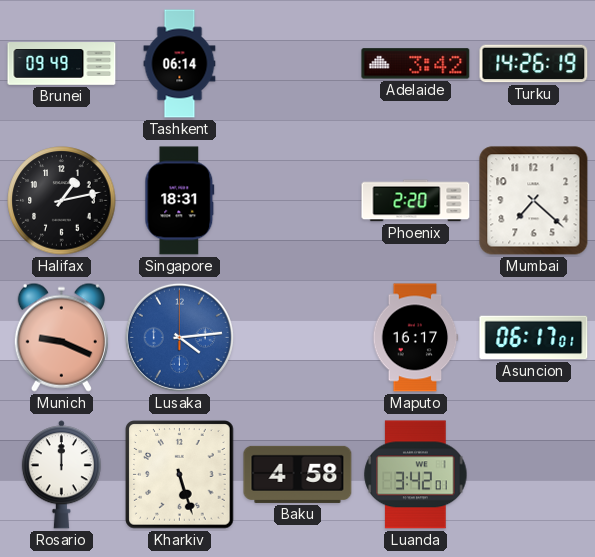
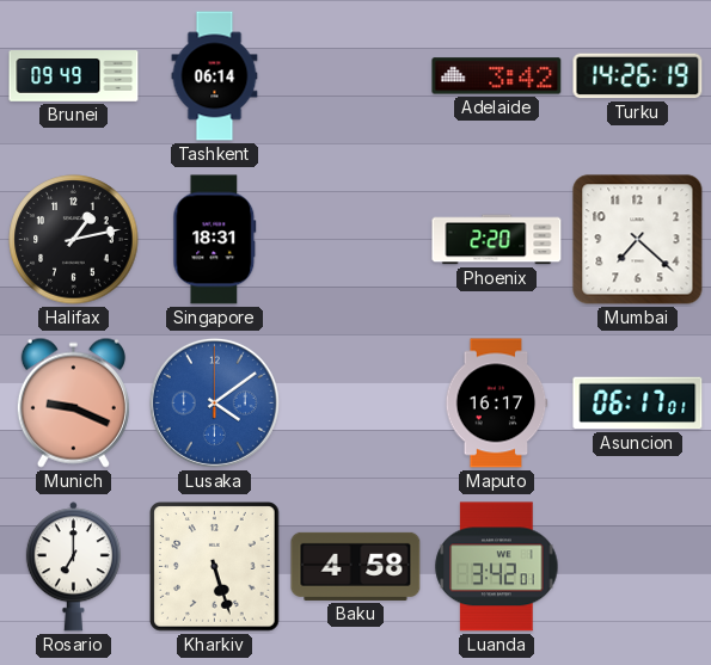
Lusaka: 4:14 -> 4:09
Rosario: 12:00 -> 7:00
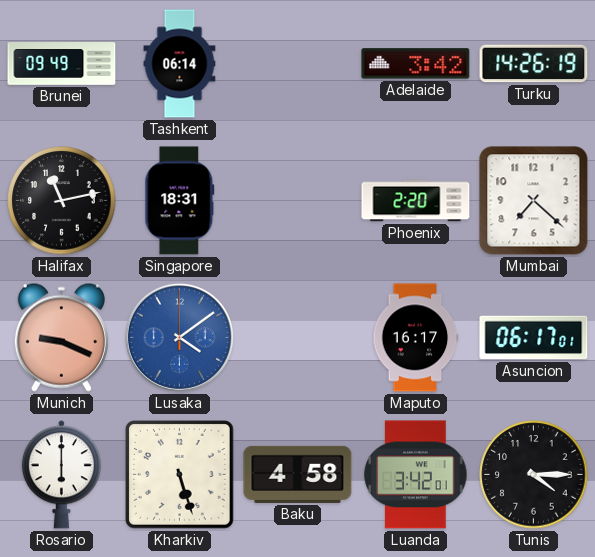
Halifax: 1:13 -> 11:13
Rosario: 7:00 -> 6:00
Tunis: none -> 4:15
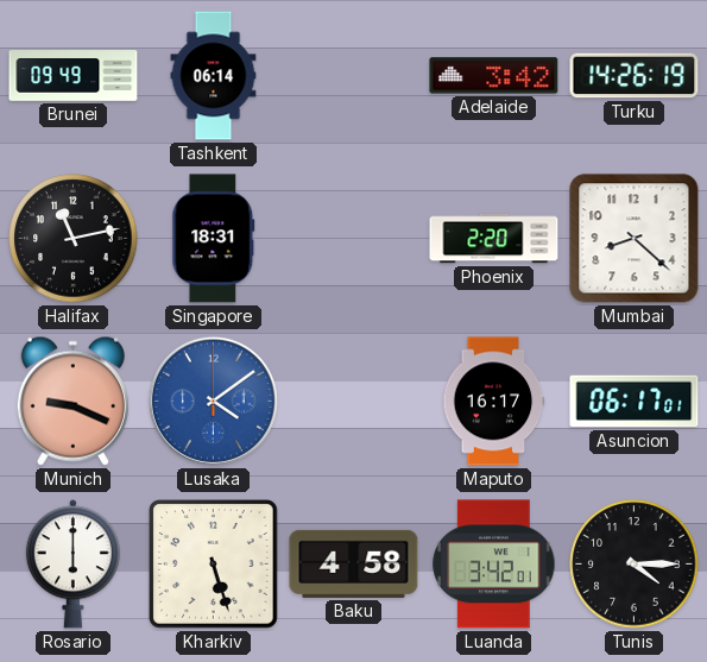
Mumbai: 7:22 -> 8:22
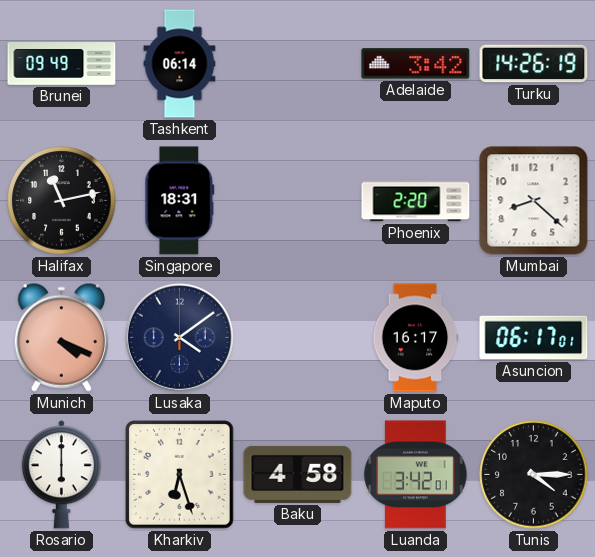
Munich: 9:19 -> 4:19
Lusaka dial: blue -> navy
Kharkiv: 5:27 -> 6:27
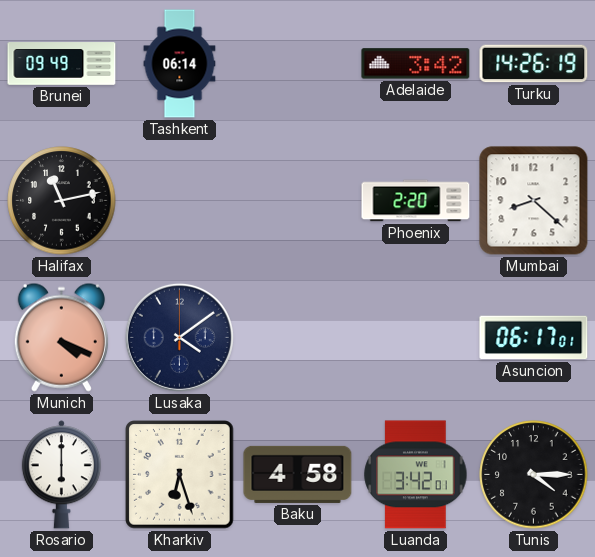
Singapore: 18:31 -> none
Maputo: 16:17 -> none
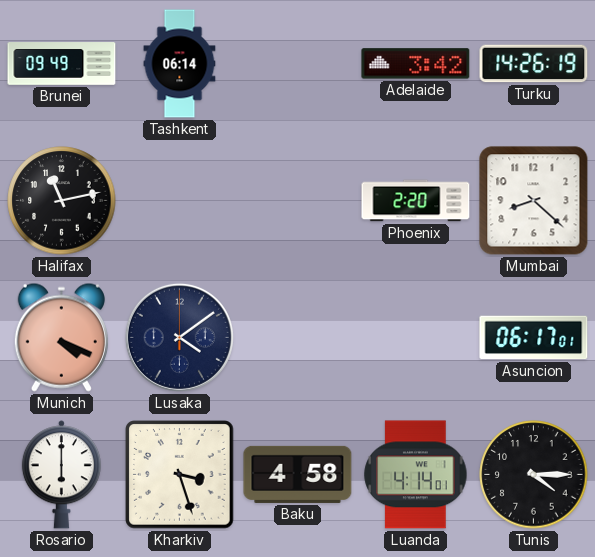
Kharkiv: 6:27 -> 3:27
Luanda: 3:42 -> 4:14
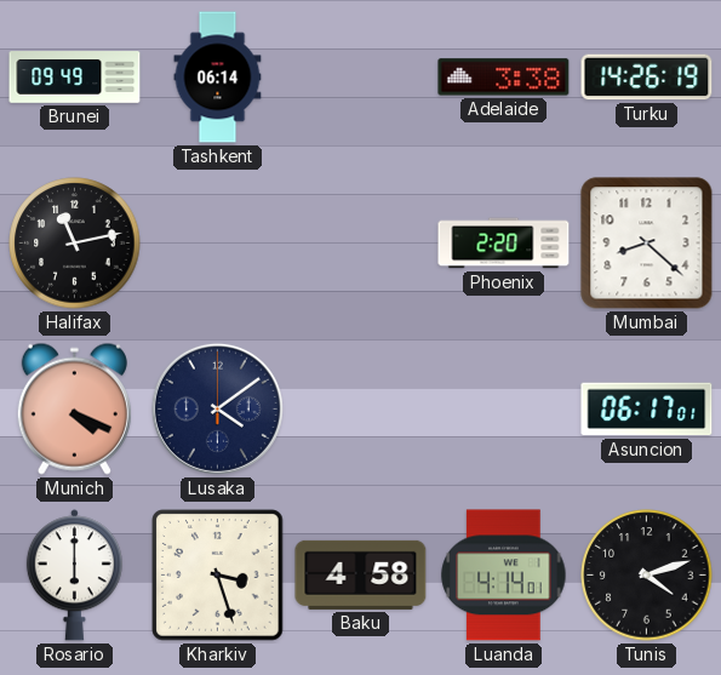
Adelaide: 3:42 -> 3:38
Tunis: 4:15 -> 4:12
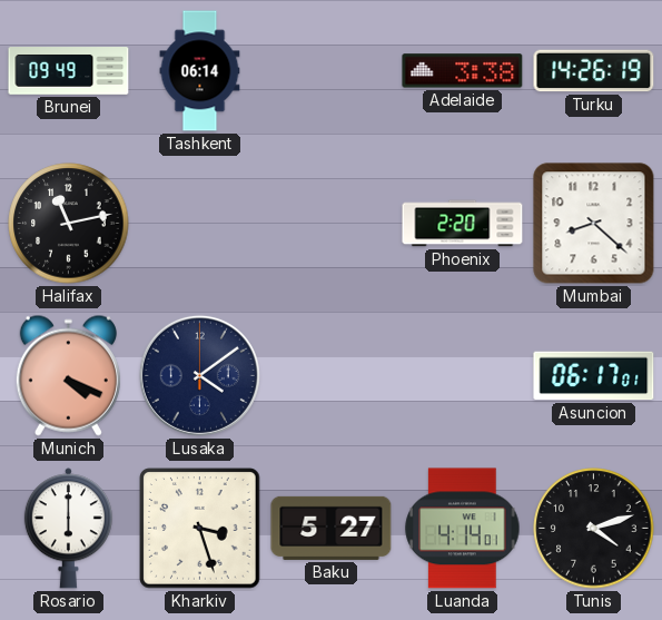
Baku: 4:58 -> 5:27
